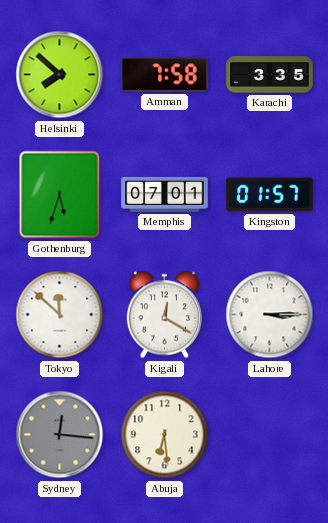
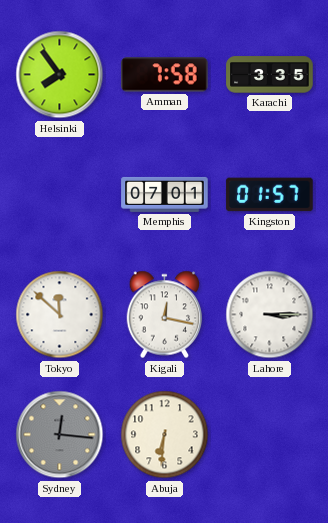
Helsinki: 7:52 -> 7:54
Gothenburg: 5:33 -> none
Kigali: 12:20 -> 12:17
Abuja: 6:29 -> 6:31
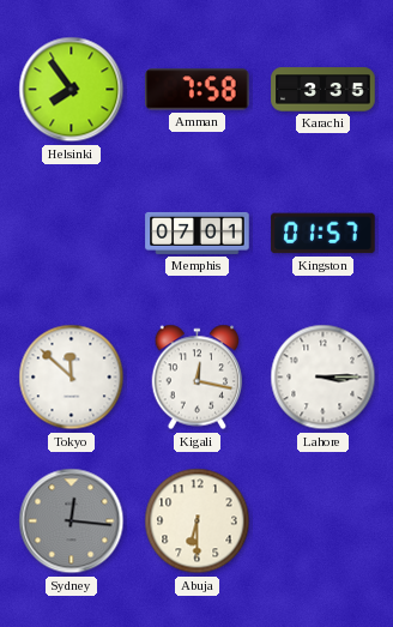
Abuja: 6:31 -> 6:30
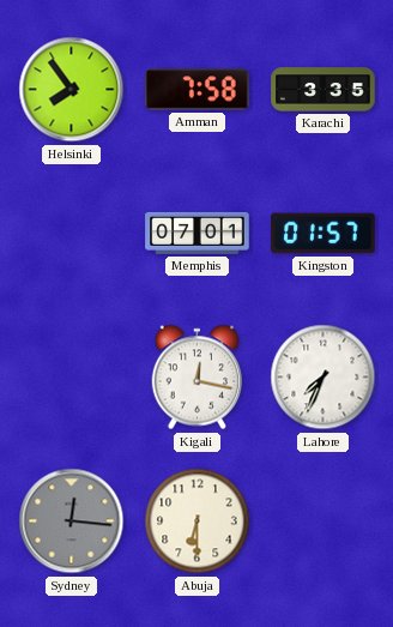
Tokyo: 11:52 -> none
Lahore: 3:15 -> 7:34
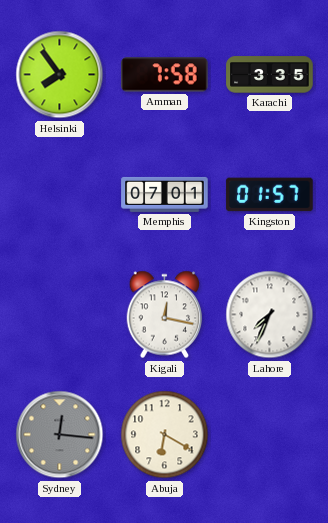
Abuja: 6:30 -> 6:20
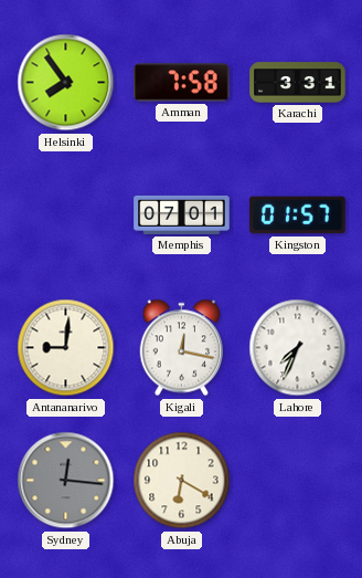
Karachi: 3:35 -> 3:31
Antananarivo: none -> 9:01
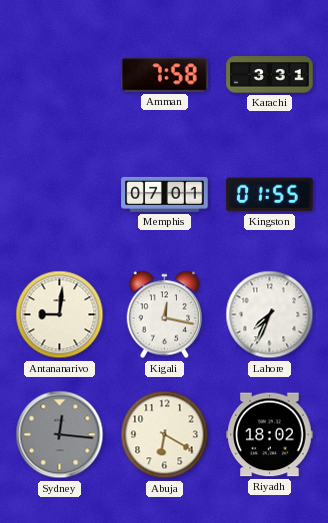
Helsinki: 7:54 -> none
Kingston: 01:57 -> 01:55
Riyadh: none -> 18:02
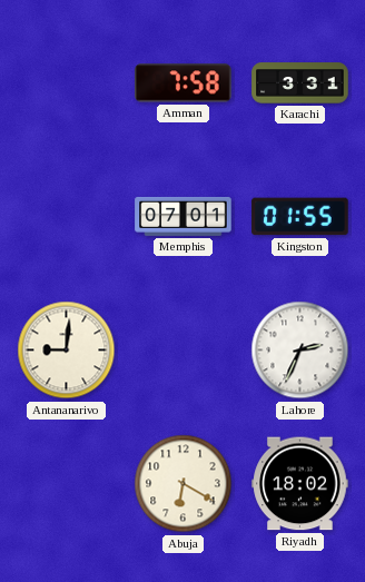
Kigali: 12:17 -> none
Lahore: 7:34 -> 2:34
Sydney: 12:16 -> none
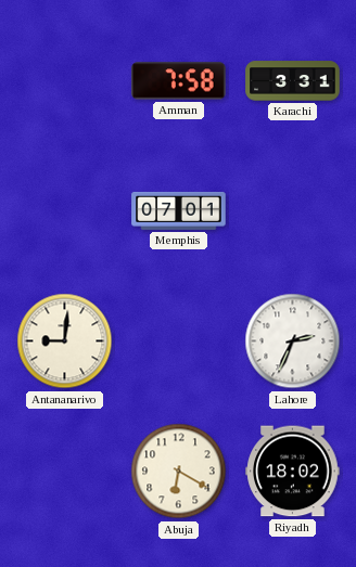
Kingston: 01:55 -> none
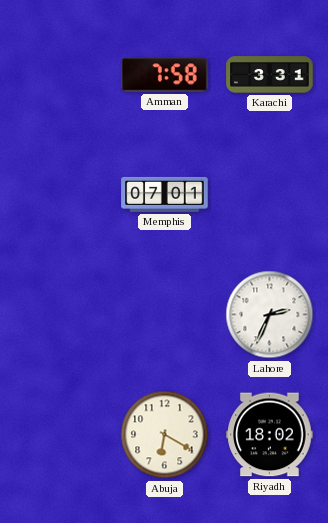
Antananarivo: 9:01 -> none
